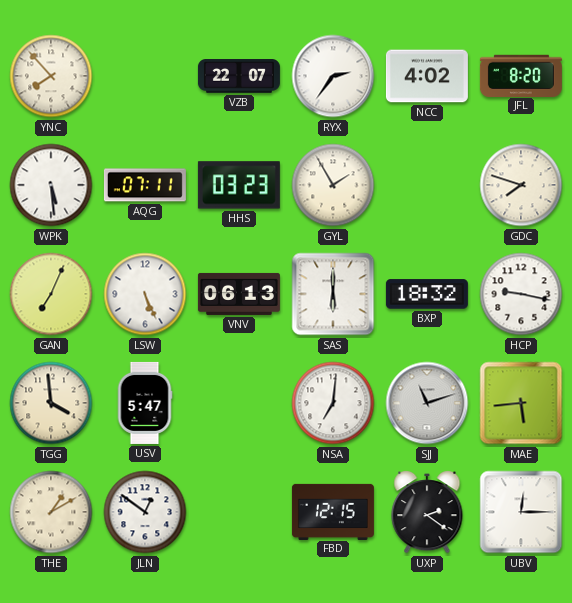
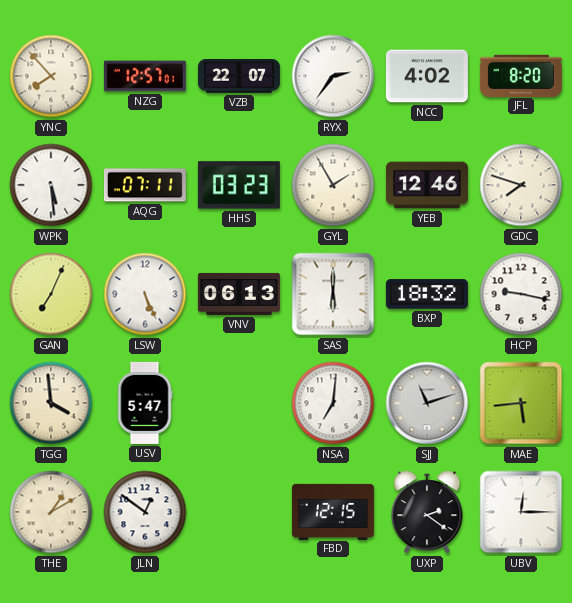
NZG: none -> 12:57
YEB: none -> 12:46
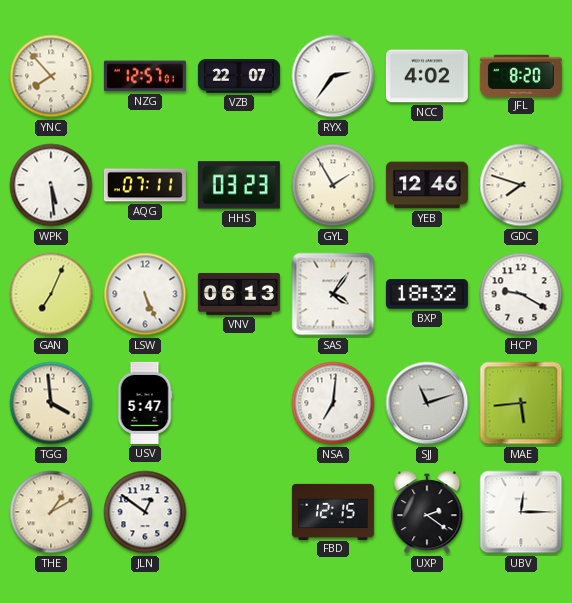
SAS: 6:00 -> 4:06
HCP: 9:17 -> 9:20
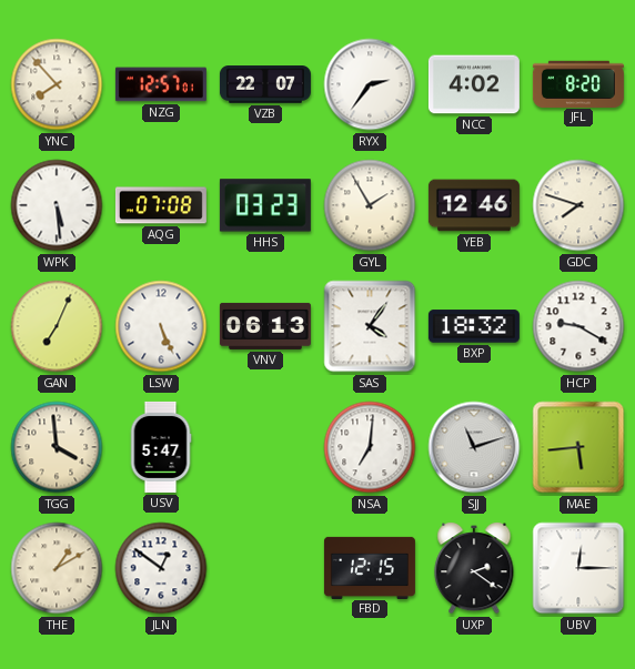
AQG: 07:11 -> 07:08
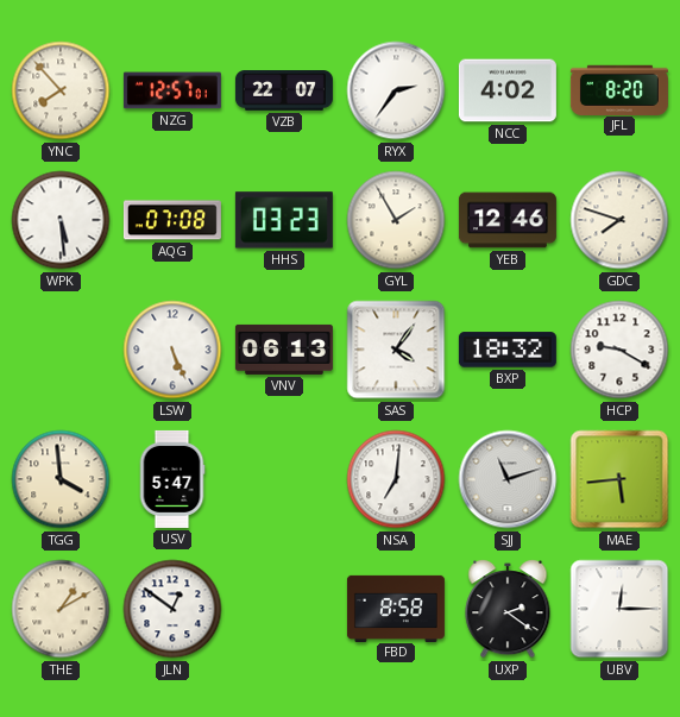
GAN: 7:04 -> none
FBD: 12:15 -> 8:58
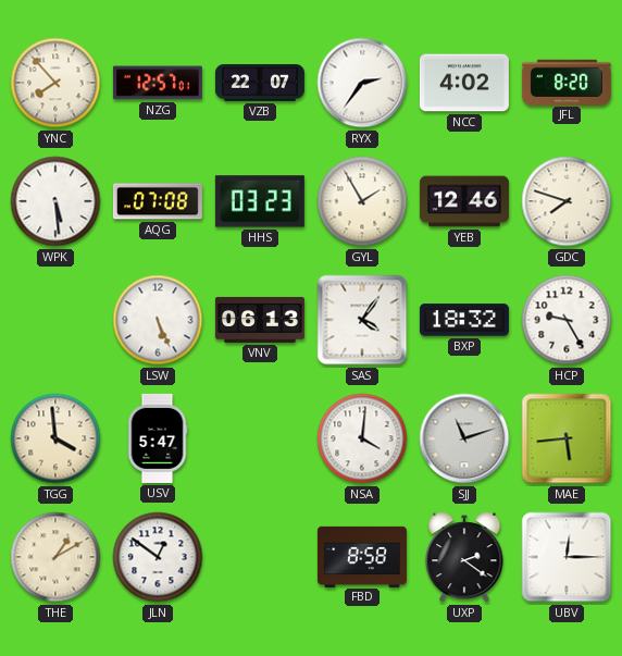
HCP: 9:20 -> 9:25
NSA: 7:01 -> 4:01
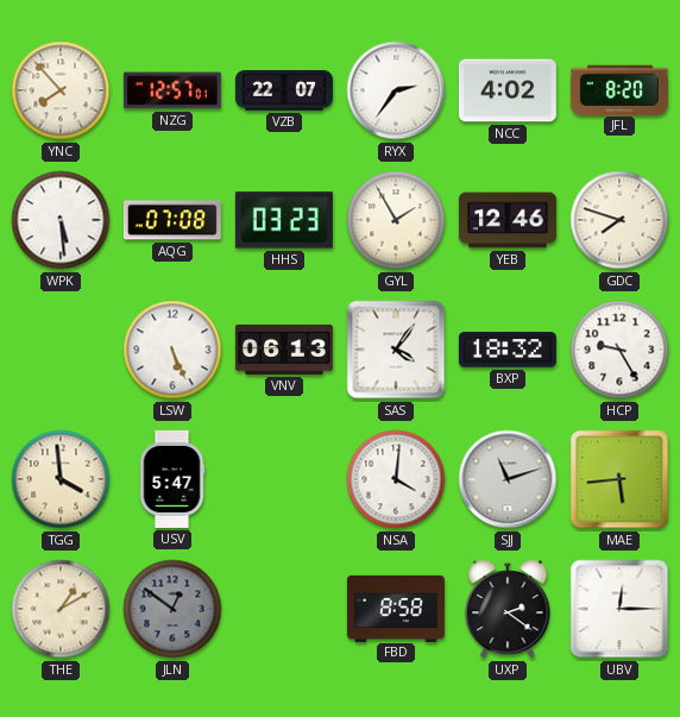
JLN dial: white -> grey
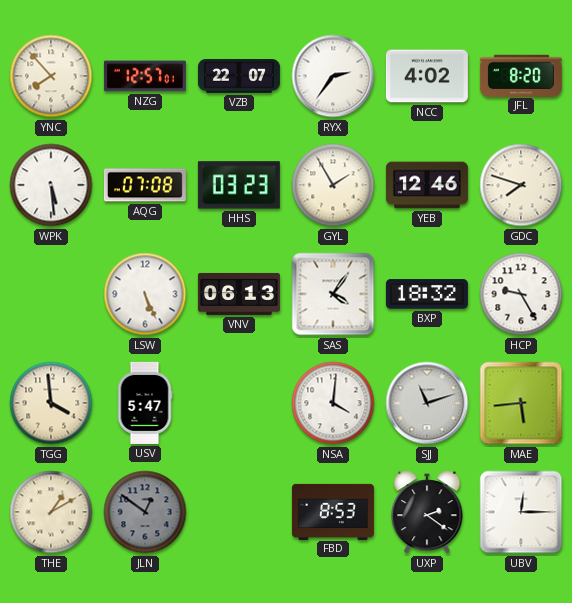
FBD: 8:58 -> 8:53
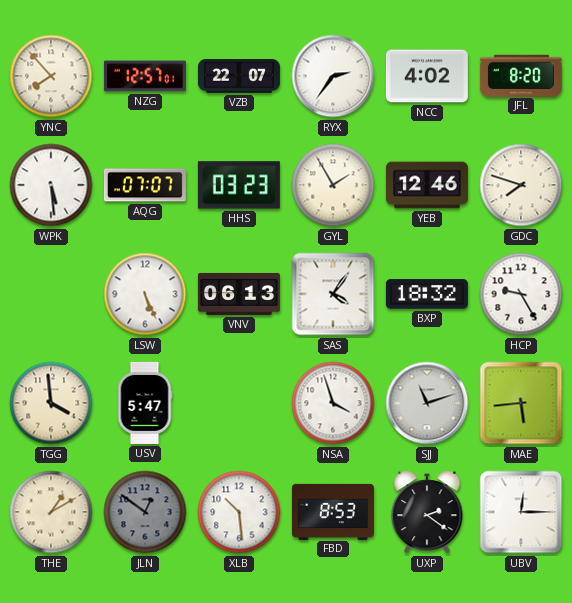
AQG: 07:08 -> 07:07
NSA: 4:01 -> 3:57
XLB: none -> 10:29
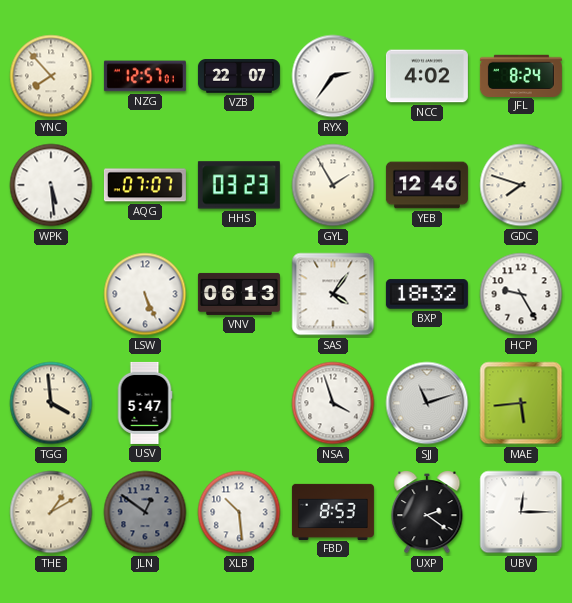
JFL: 8:20 -> 8:24
